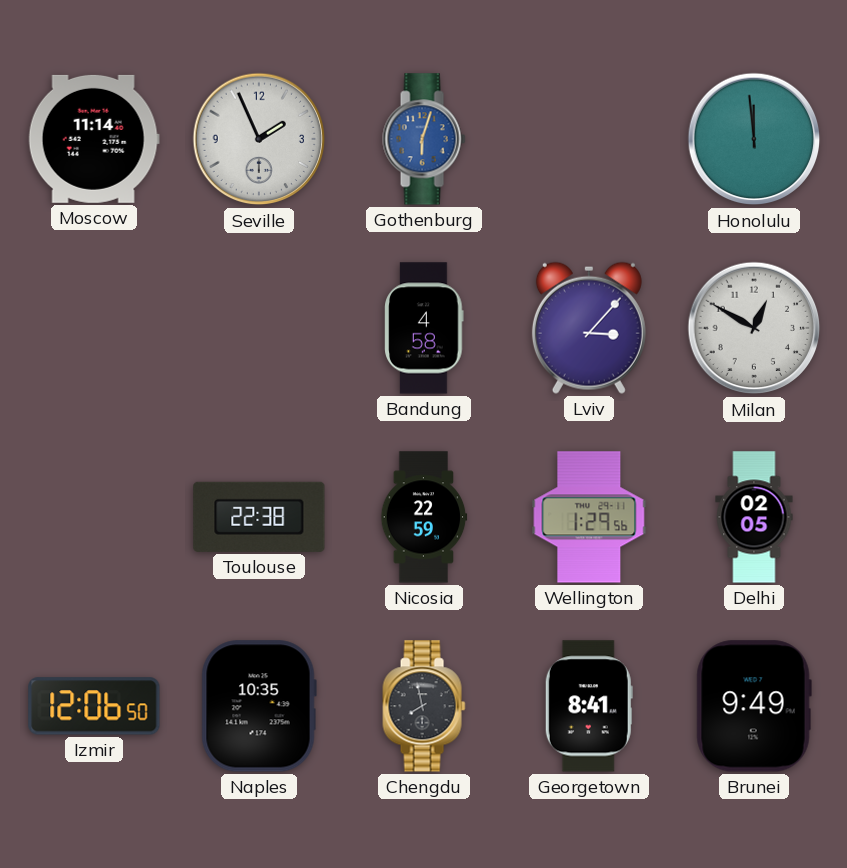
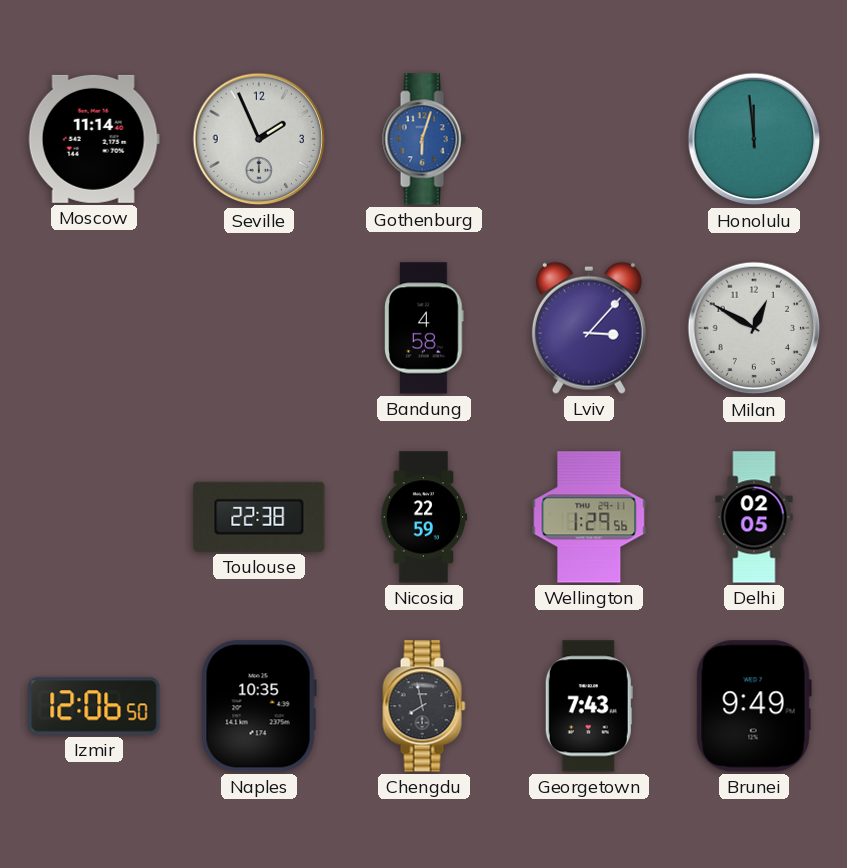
Georgetown: 8:41 -> 7:43
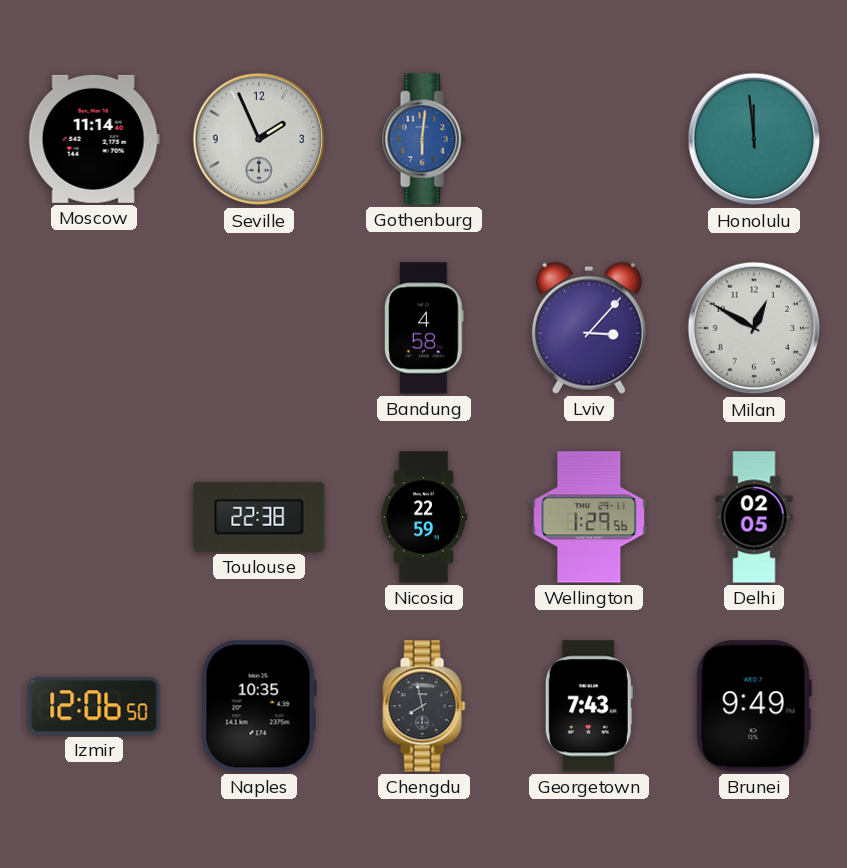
Gothenburg: 6:03 -> 6:01
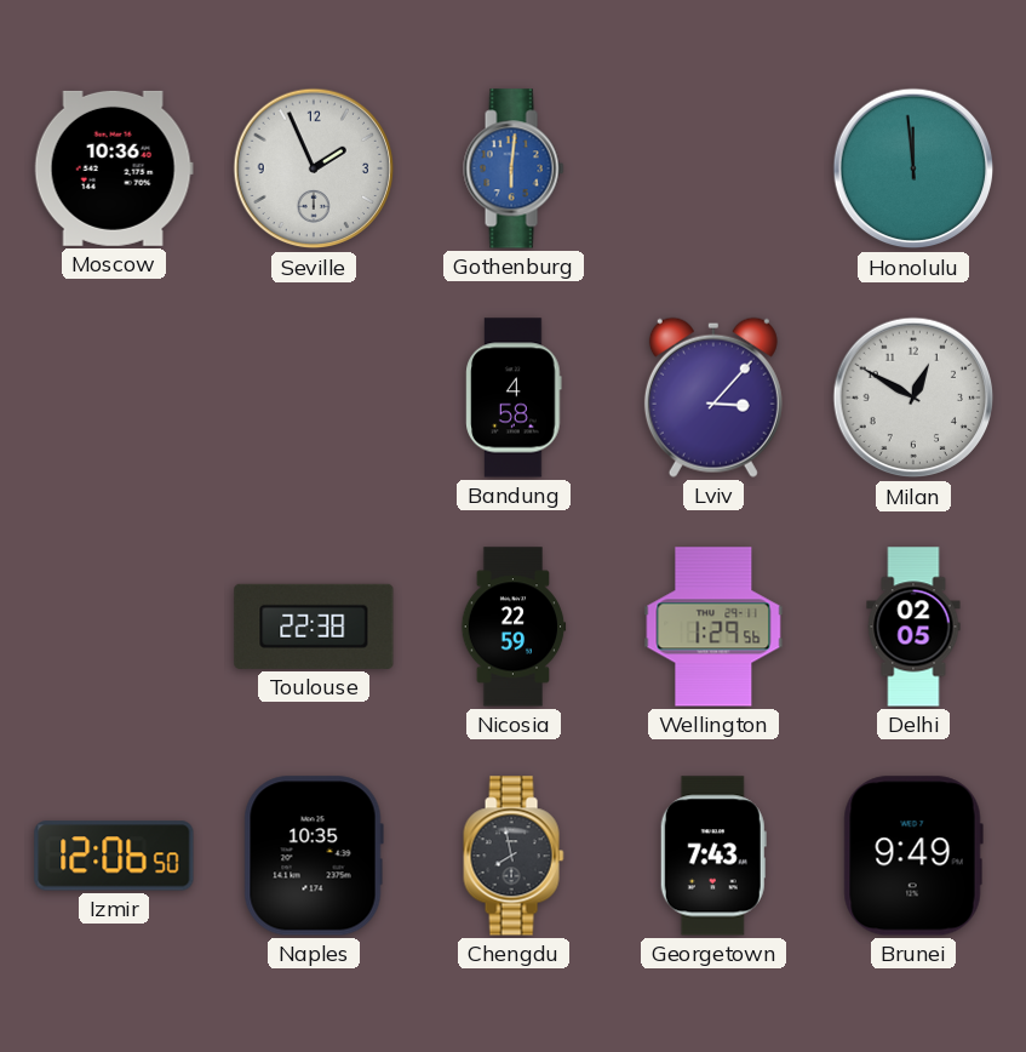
Moscow: 11:14 -> 10:36
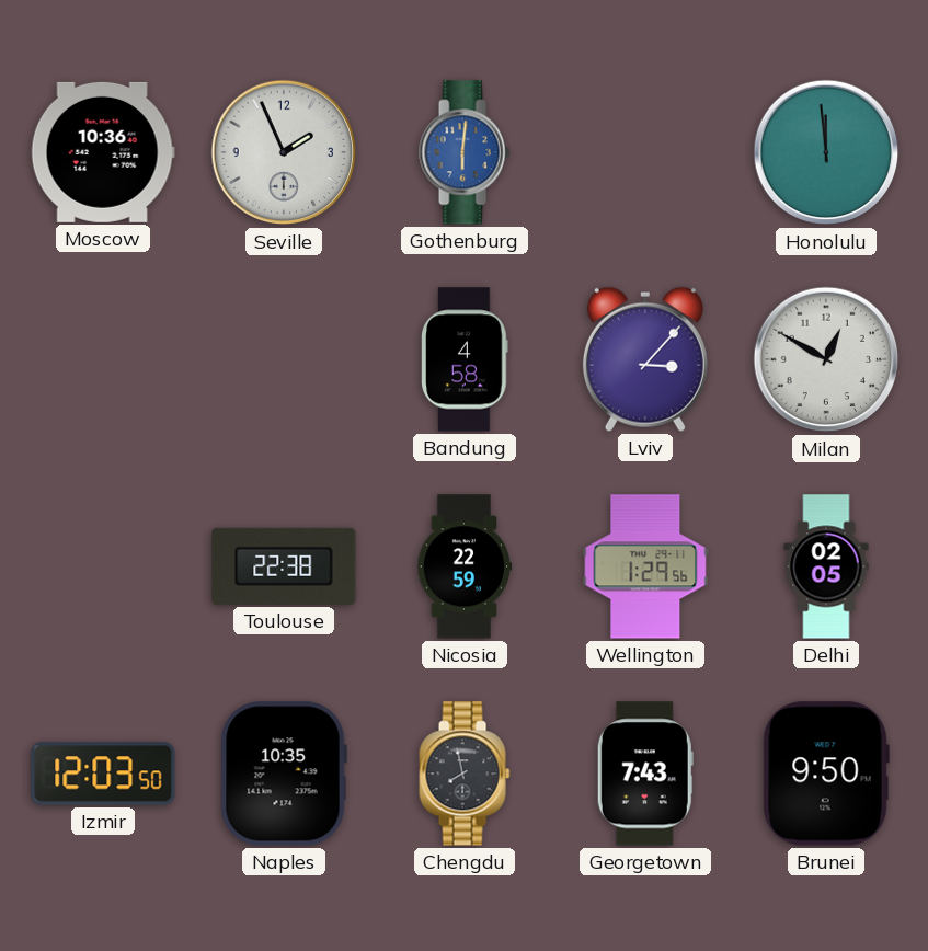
Izmir: 12:06 -> 12:03
Brunei: 9:49 -> 9:50
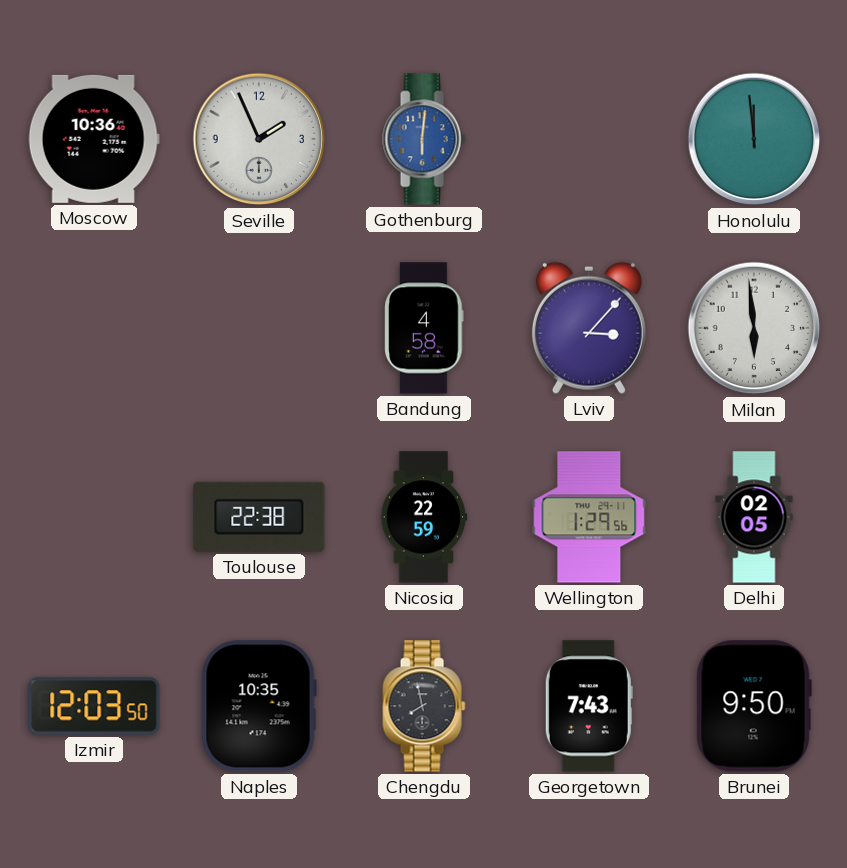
Milan: 12:50 -> 5:59
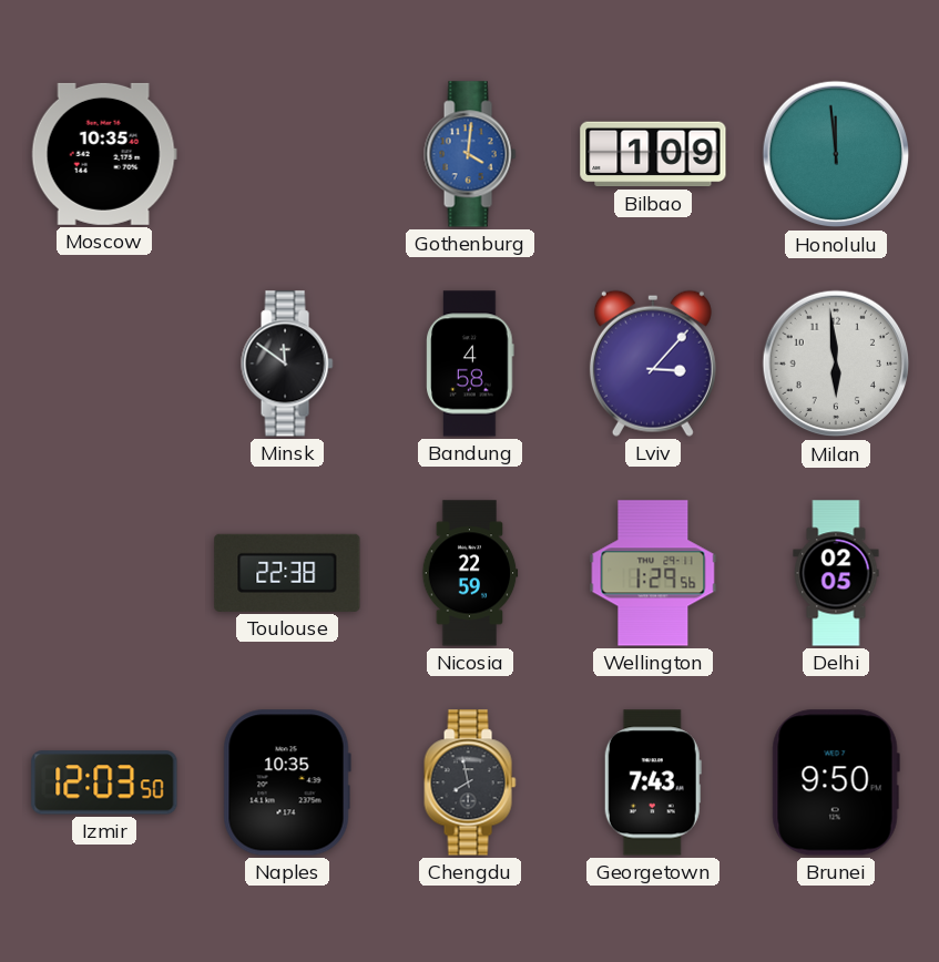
Moscow: 10:36 -> 10:35
Seville: 1:56 -> none
Gothenburg: 6:01 -> 4:01
Bilbao: none -> 1:09
Minsk: none -> 11:51
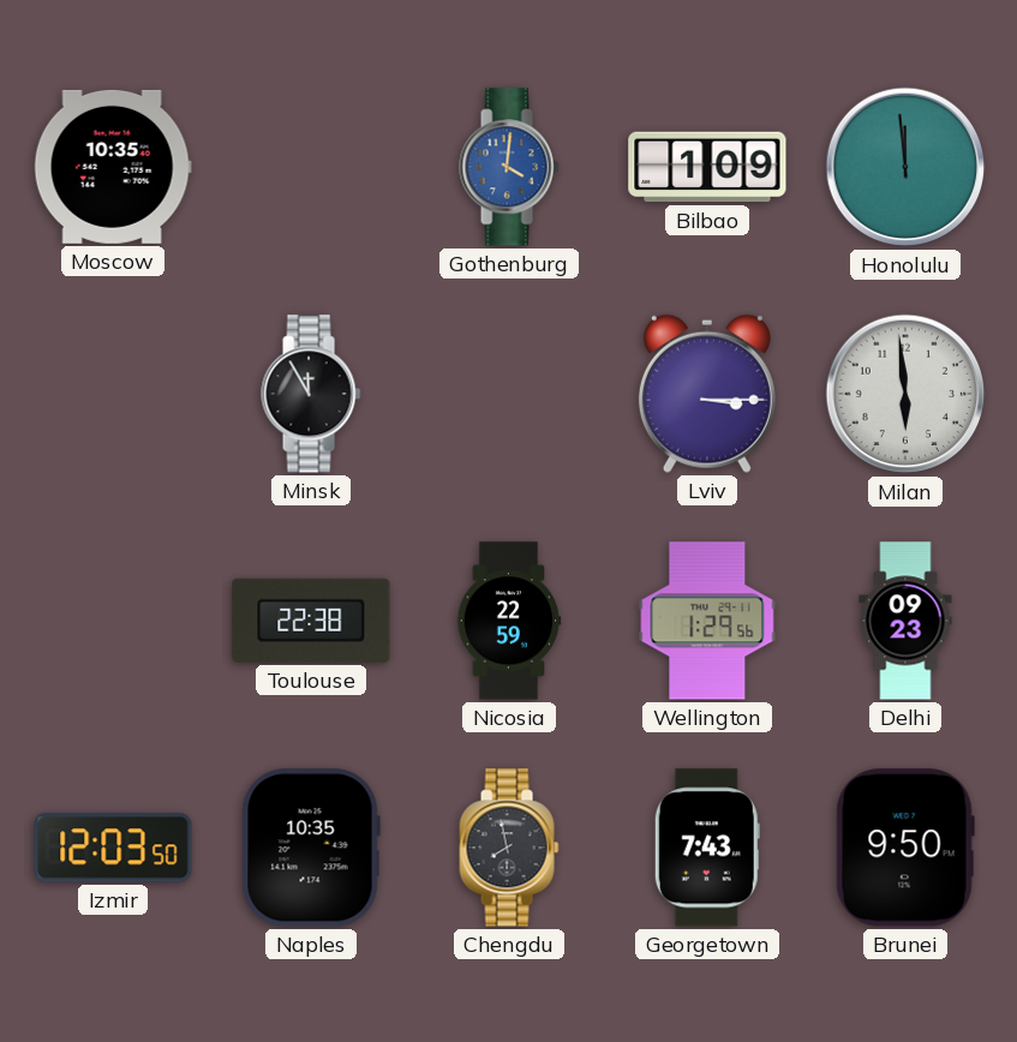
Minsk: 11:51 -> 11:55
Bandung: 4:58 -> none
Lviv: 3:07 -> 3:15
Delhi: 02:05 -> 09:23
